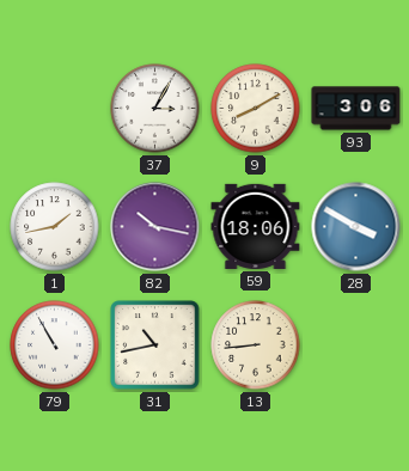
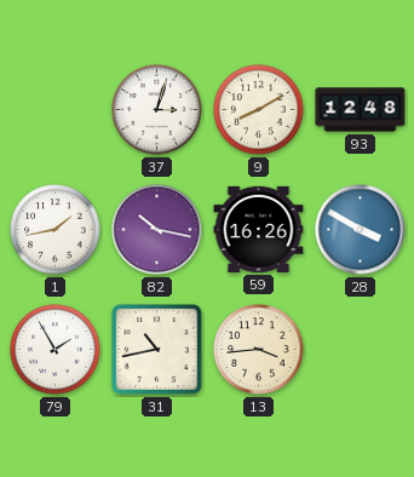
37: 3:05 -> 3:03
93: 3:06 -> 12:48
59: 18:06 -> 16:26
79: 10:55 -> 1:55
13: 8:44 -> 3:44
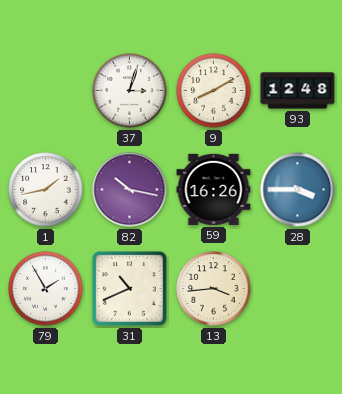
28: 3:50 -> 3:45
31: 10:43 -> 10:41
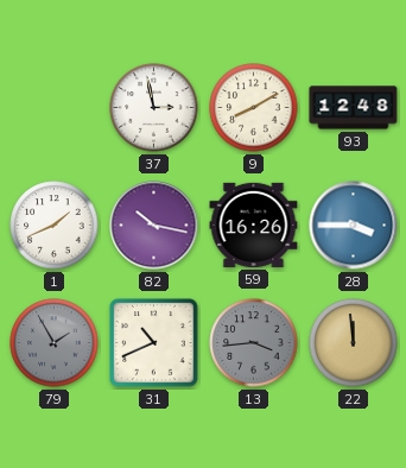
37: 3:03 -> 2:58
1: 1:43 -> 1:41
79 dial: white -> grey
13 dial: cream -> grey
22: none -> 11:59
